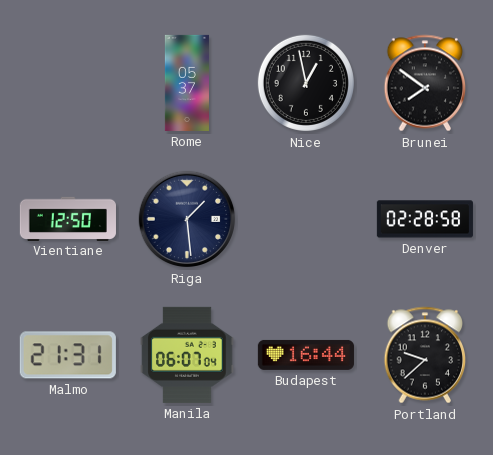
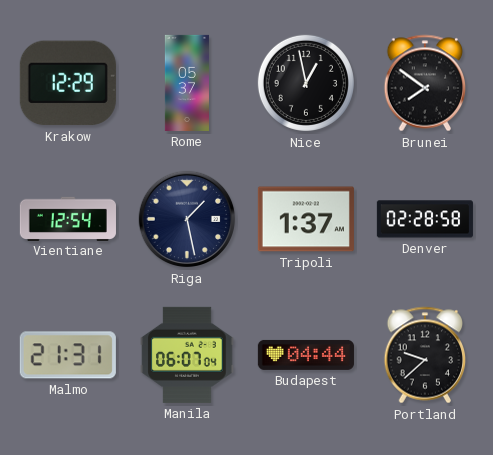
Krakow: none -> 12:29
Vientiane: 12:50 -> 12:54
Riga: 1:29 -> 1:28
Tripoli: none -> 1:37
Budapest: 16:44 -> 04:44
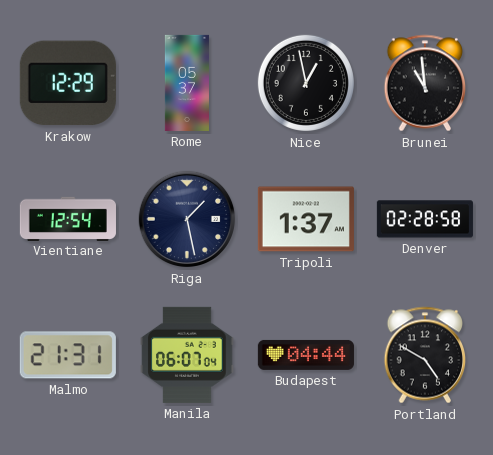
Brunei: 7:51 -> 10:59
Portland: 9:38 -> 4:50
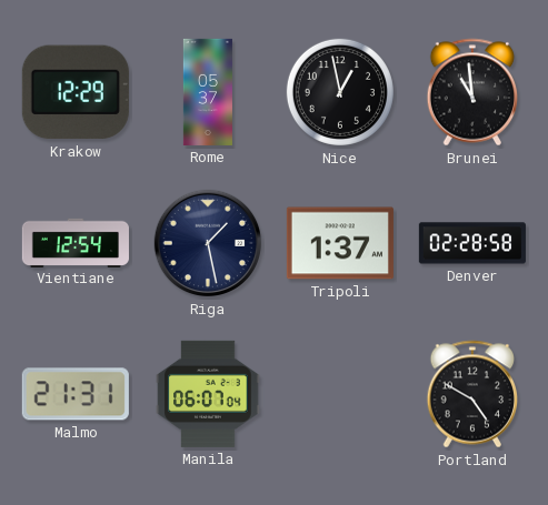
Budapest: 04:44 -> none
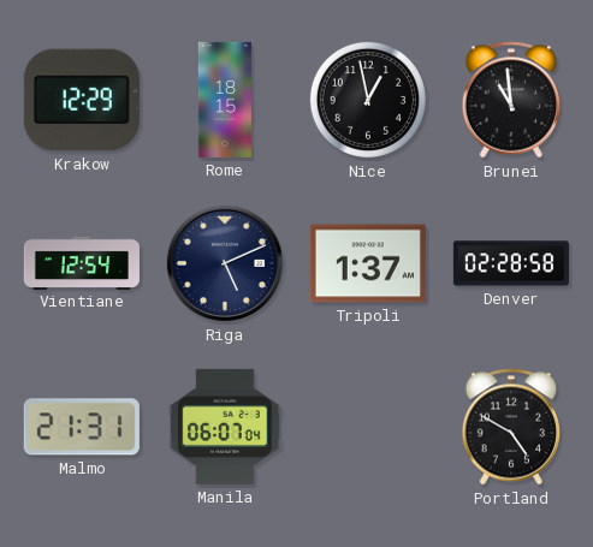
Rome: 05:37 -> 18:15
Riga: 1:28 -> 5:11
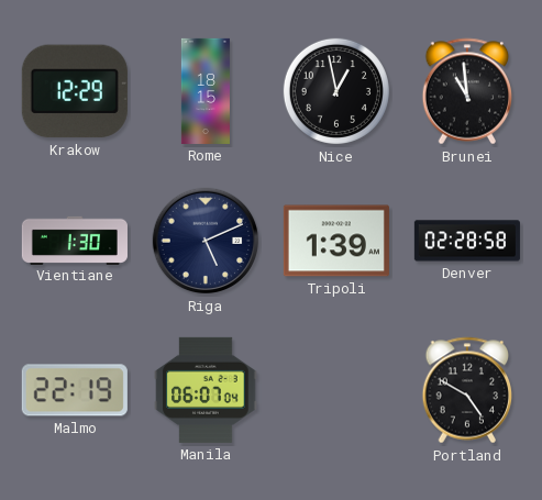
Vientiane: 12:54 -> 1:30
Tripoli: 1:37 -> 1:39
Malmo: 21:31 -> 22:19
